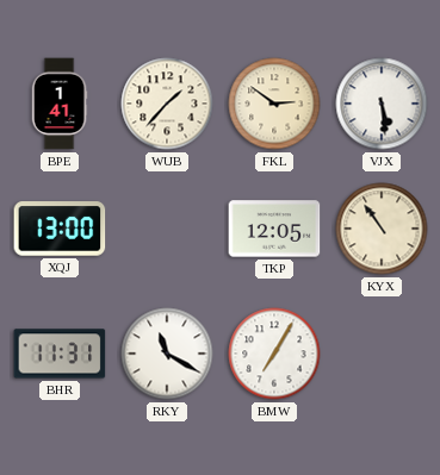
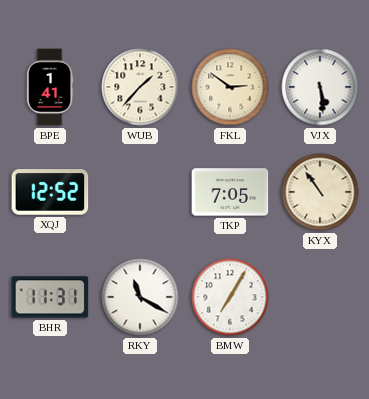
XQJ: 13:00 -> 12:52
TKP: 12:05 -> 7:05
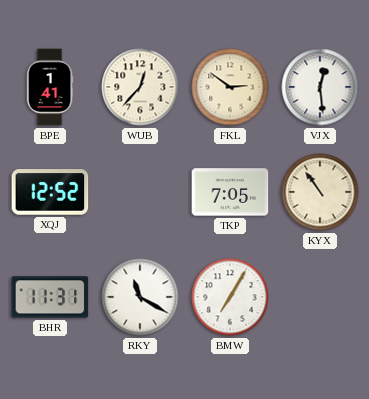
WUB: 1:37 -> 12:37
VJX: 5:29 -> 12:29
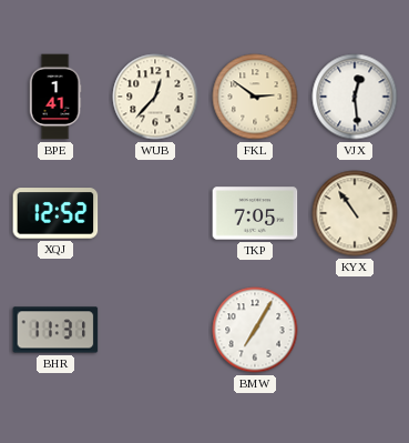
RKY: 11:20 -> none
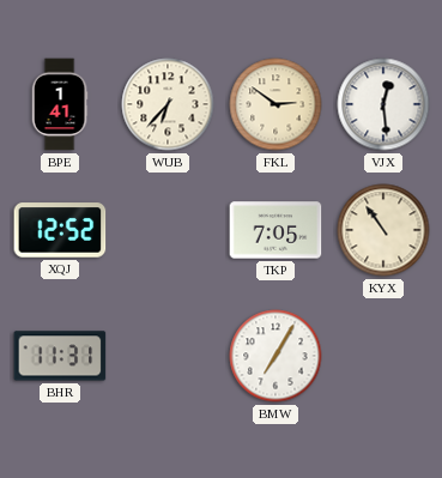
WUB: 12:37 -> 6:37
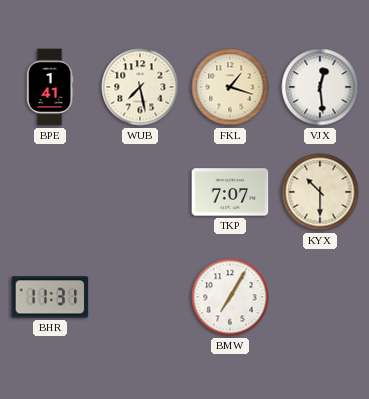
WUB: 6:37 -> 7:28
FKL: 2:51 -> 1:18
XQJ: 12:52 -> none
TKP: 7:05 -> 7:07
KYX: 10:54 -> 10:30
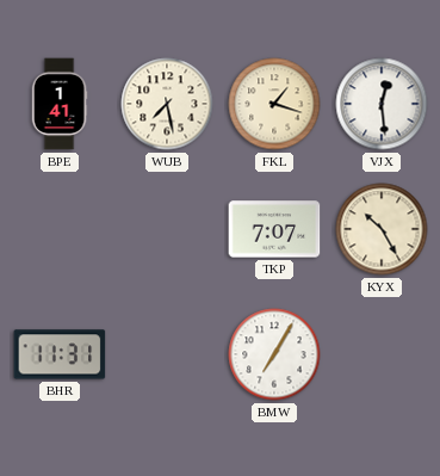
KYX: 10:30 -> 10:25
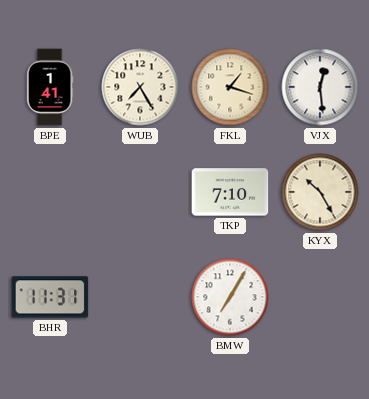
WUB: 7:28 -> 7:25
TKP: 7:07 -> 7:10
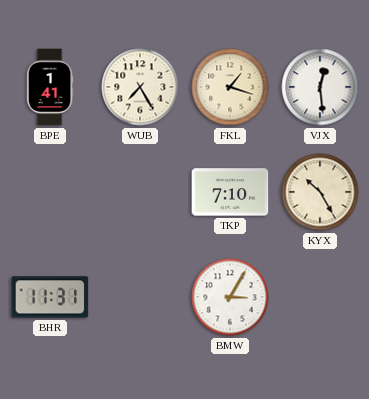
BMW: 7:05 -> 3:05
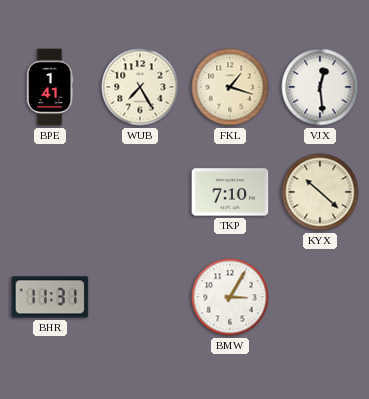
KYX: 10:25 -> 10:22
